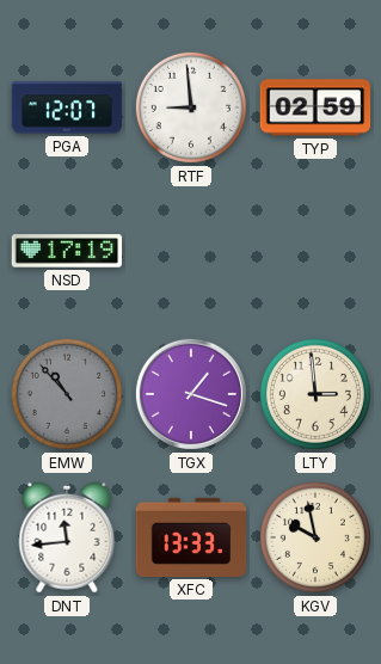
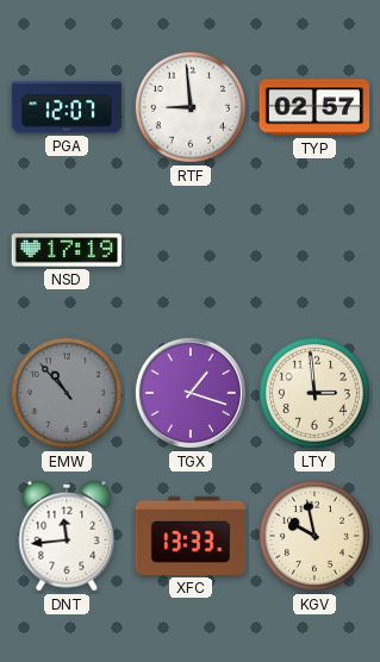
TYP: 02:59 -> 02:57
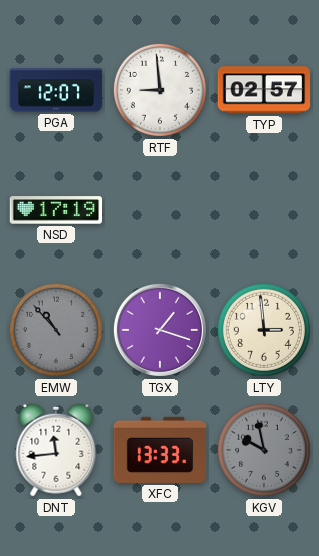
KGV dial: cream -> grey
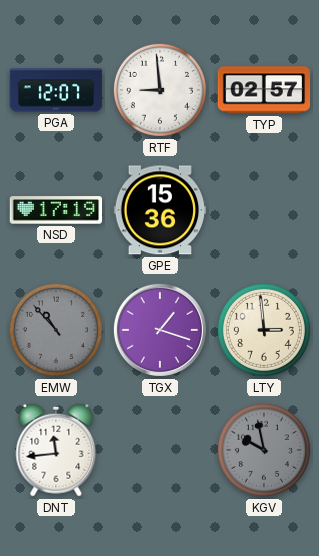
GPE: none -> 15:36
XFC: 13:33 -> none
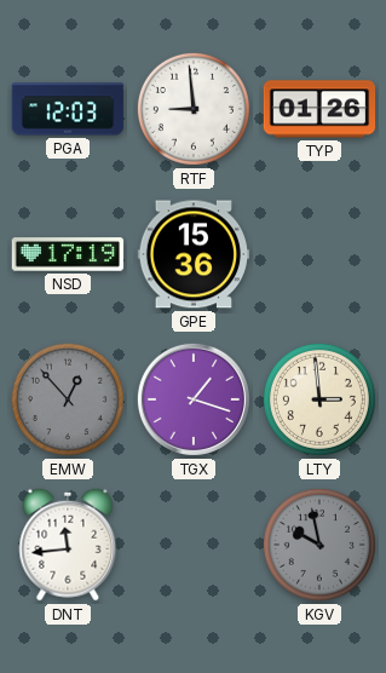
PGA: 12:07 -> 12:03
TYP: 02:57 -> 01:26
EMW: 10:53 -> 12:53
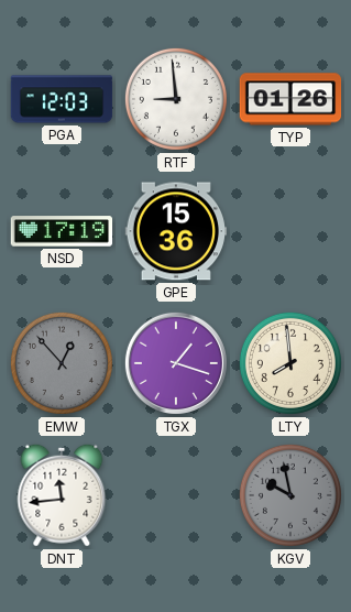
LTY: 2:59 -> 7:59
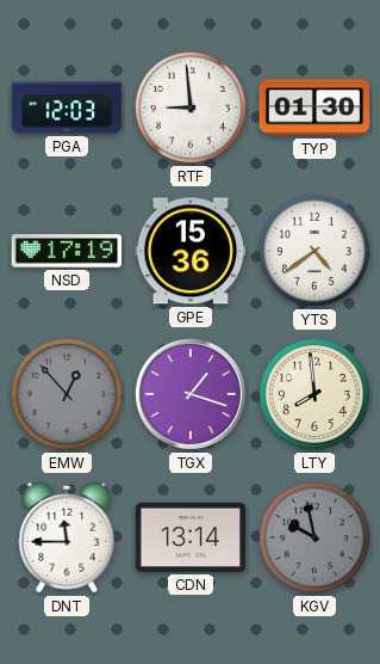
TYP: 01:26 -> 01:30
YTS: none -> 4:39
DNT: 11:44 -> 11:45
CDN: none -> 13:14
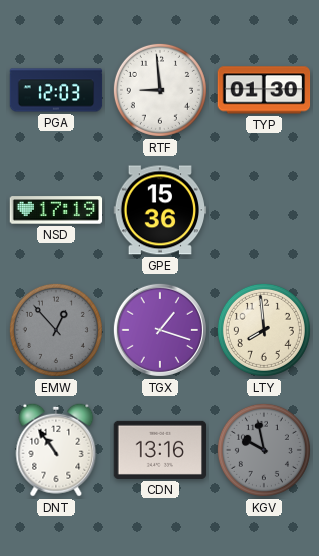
YTS: 4:39 -> none
DNT: 11:45 -> 10:54
CDN: 13:14 -> 13:16
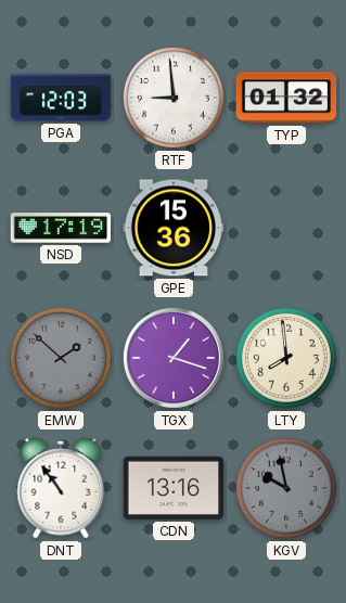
TYP: 01:30 -> 01:32
EMW: 12:53 -> 1:52
